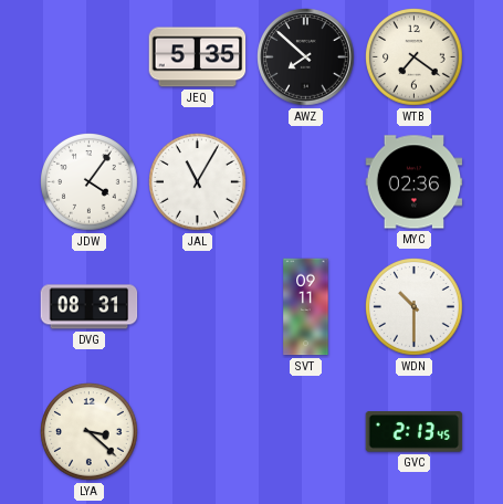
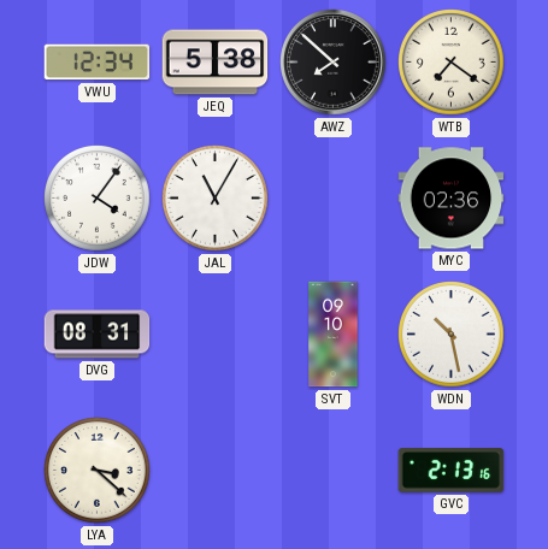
VWU: none -> 12:34
JEQ: 5:35 -> 5:38
SVT: 09:11 -> 09:10
WDN: 10:30 -> 10:28
GVC: 2:13:45 -> 2:13:16
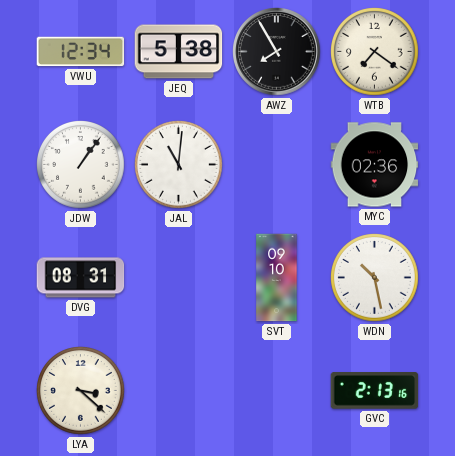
AWZ: 7:52 -> 7:55
JDW: 4:06 -> 1:06
JAL: 11:05 -> 11:01
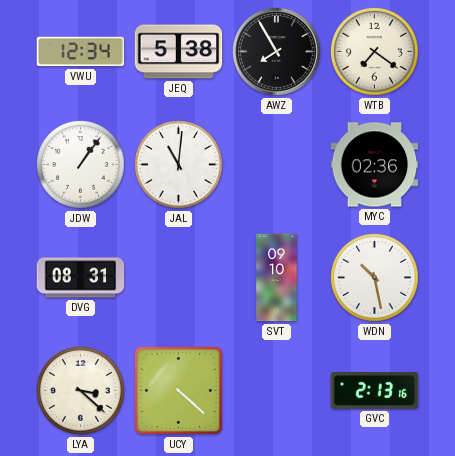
UCY: none -> 4:22
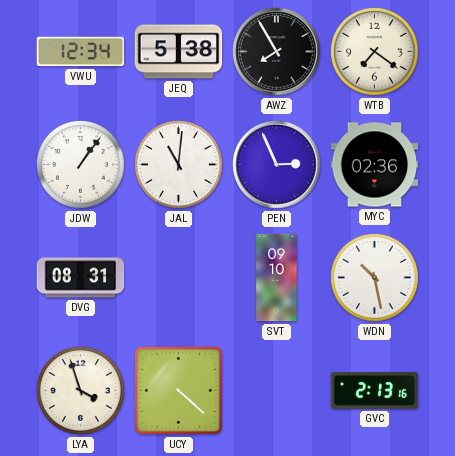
PEN: none -> 2:56
LYA: 3:22 -> 3:57
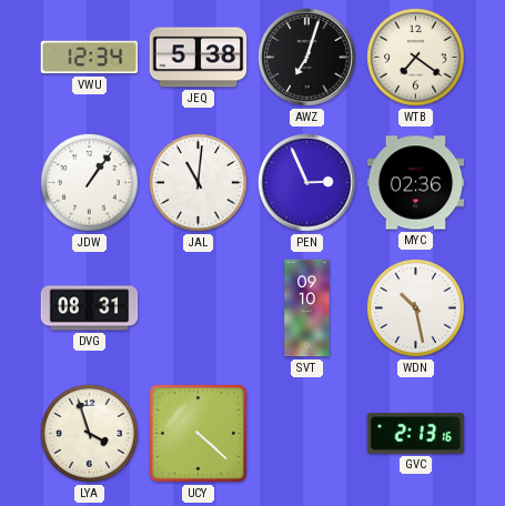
AWZ: 7:55 -> 7:03
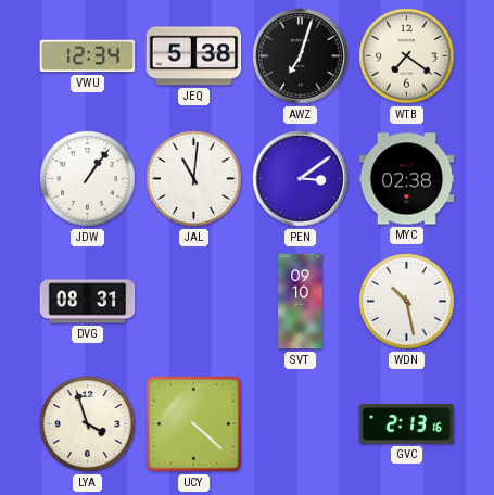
PEN: 2:56 -> 3:09
MYC: 02:36 -> 02:38
